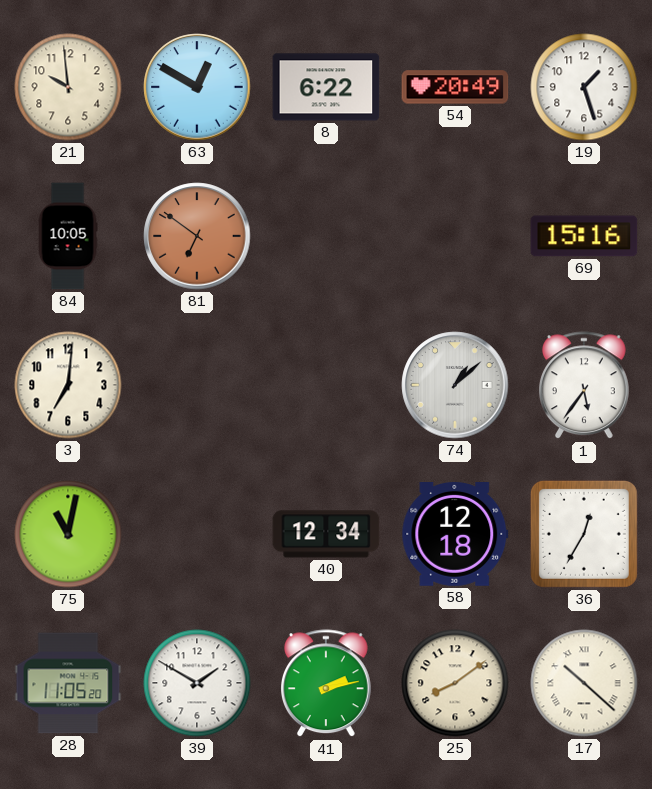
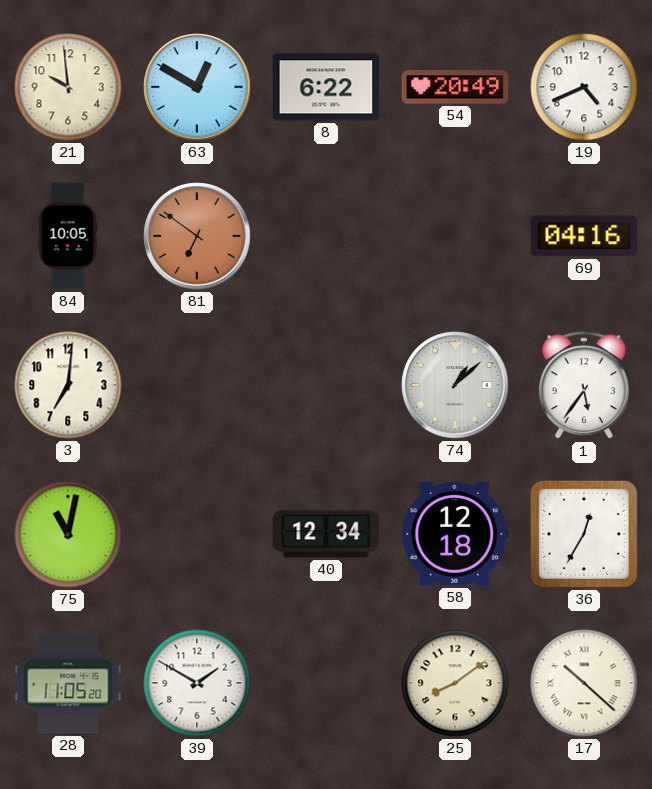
19: 1:27 -> 4:41
69: 15:16 -> 04:16
41: 2:13 -> none
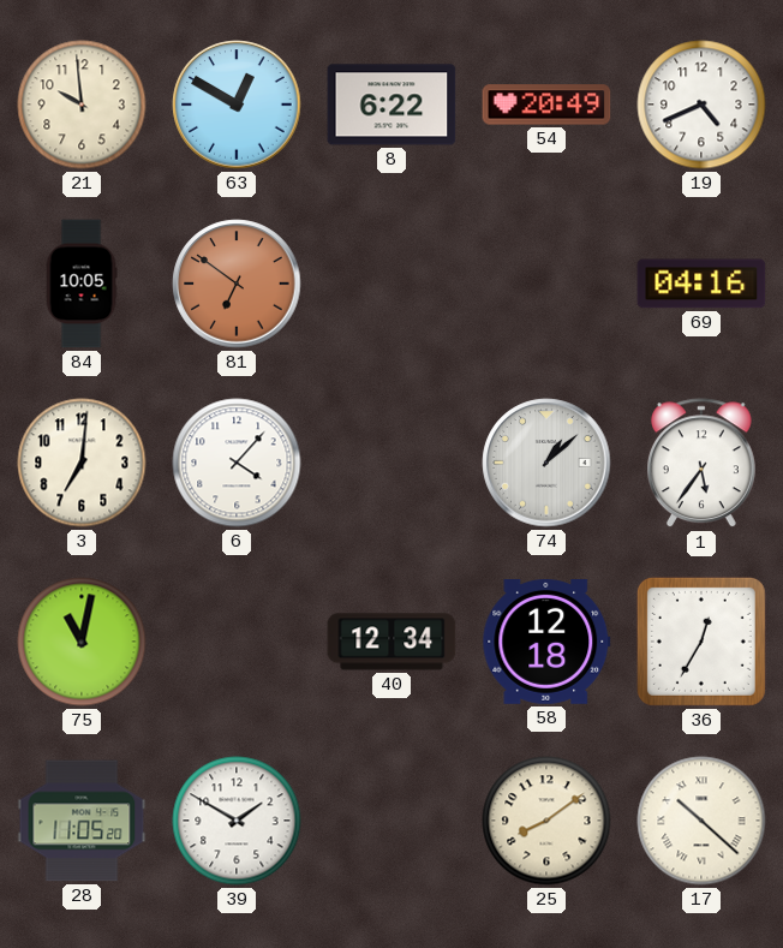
6: none -> 4:07
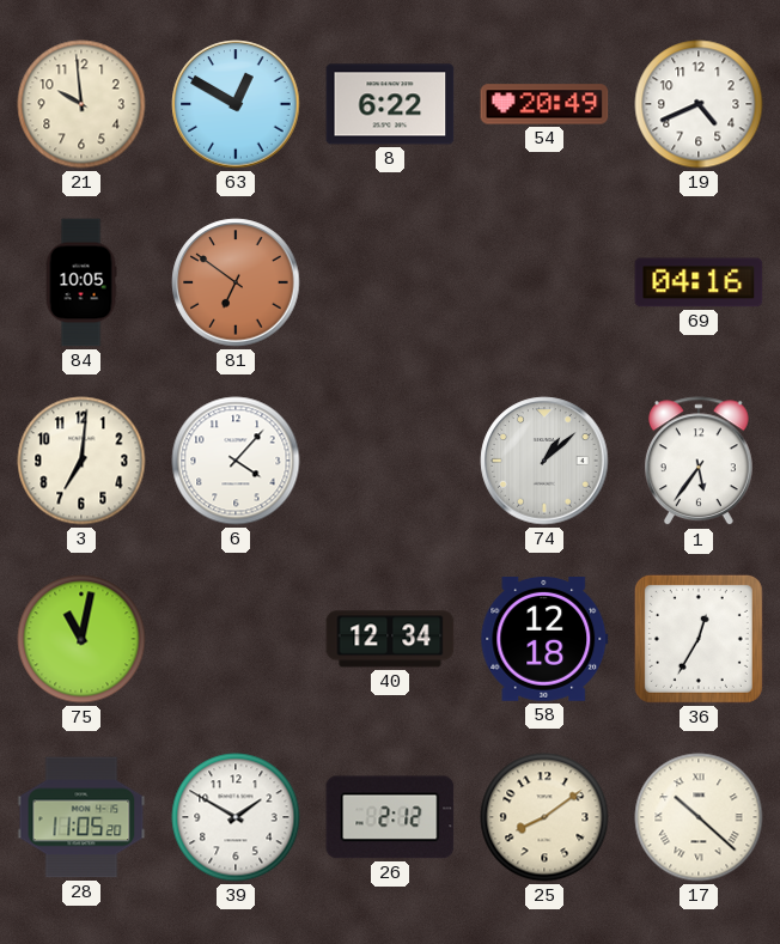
26: none -> 2:12
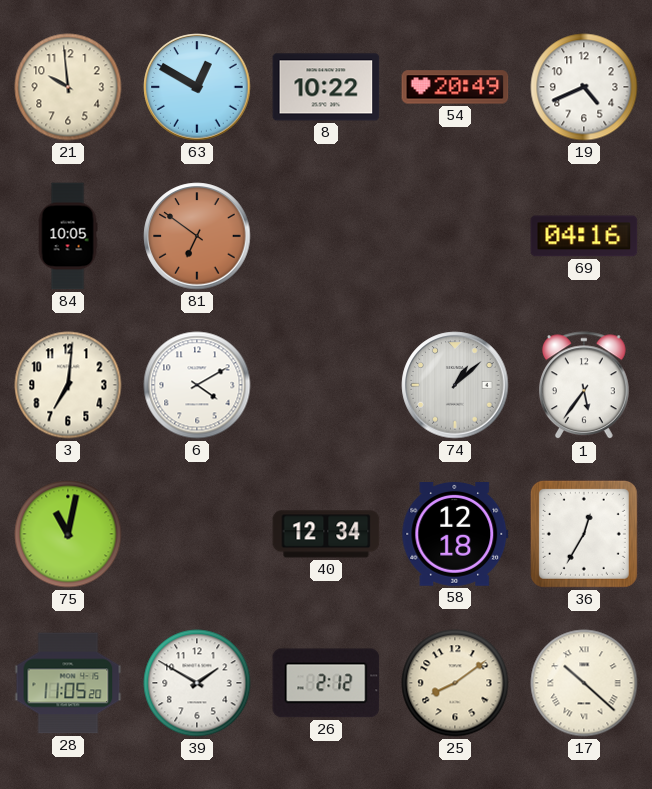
8: 6:22 -> 10:22
6: 4:07 -> 4:10
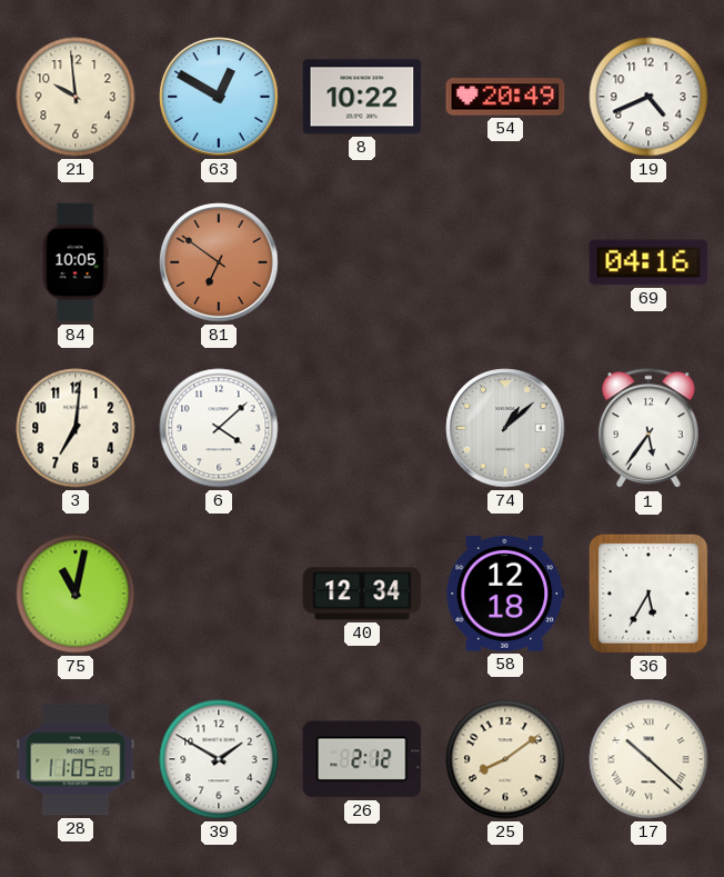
6: 4:10 -> 4:08
36: 12:35 -> 5:35
